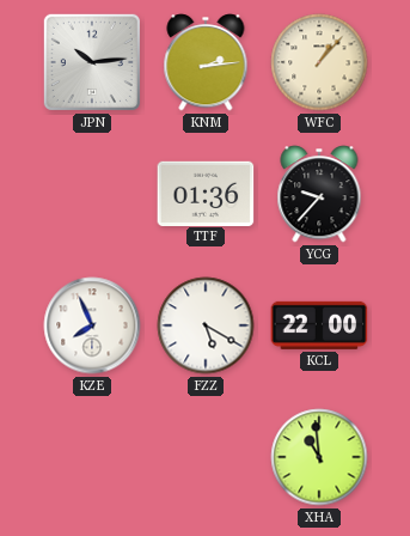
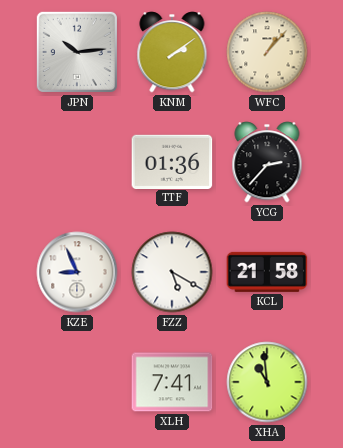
KNM: 2:14 -> 2:09
YCG: 9:37 -> 2:37
KZE: 7:56 -> 8:56
KCL: 22:00 -> 21:58
XLH: none -> 7:41
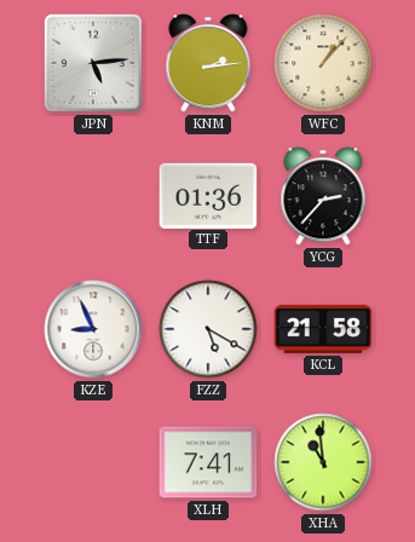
JPN: 10:14 -> 5:14
KNM: 2:09 -> 2:14
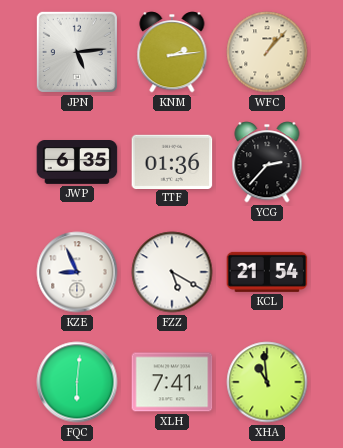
JWP: none -> 6:35
KCL: 21:58 -> 21:54
FQC: none -> 6:01
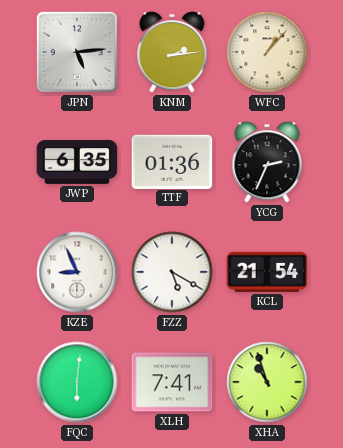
YCG: 2:37 -> 2:34
XHA: 10:59 -> 10:57
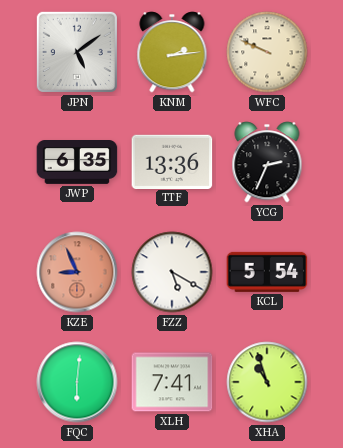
JPN: 5:14 -> 5:09
WFC: 1:07 -> 9:49
TTF: 01:36 -> 13:36
KZE dial: white -> salmon
KCL: 21:54 -> 5:54
